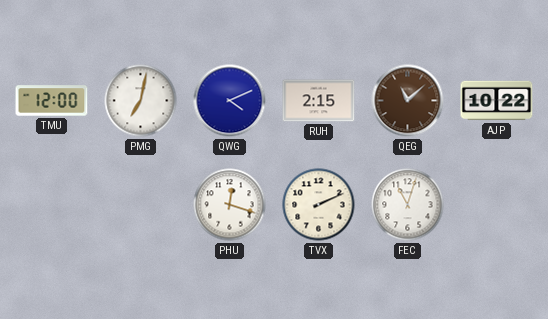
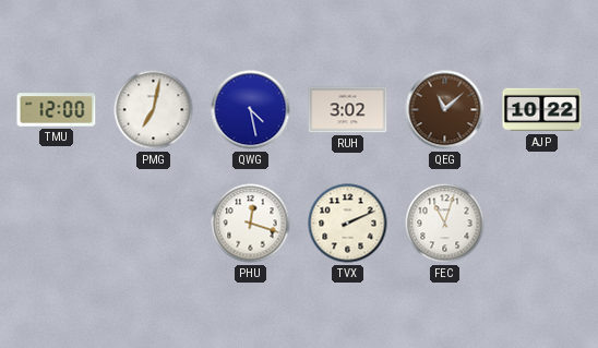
QWG: 4:11 -> 4:28
RUH: 2:15 -> 3:02
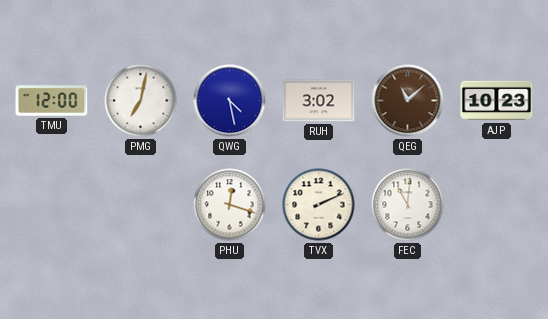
AJP: 10:22 -> 10:23
FEC: 11:03 -> 11:01
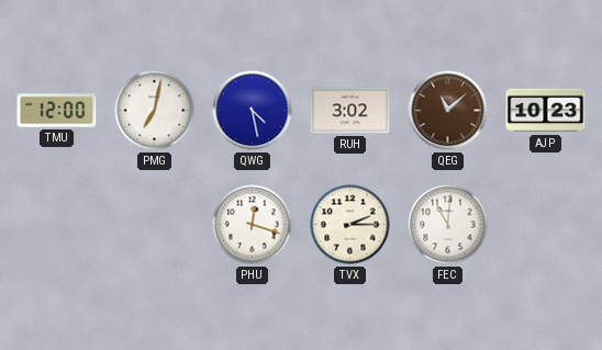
TVX: 2:11 -> 2:15
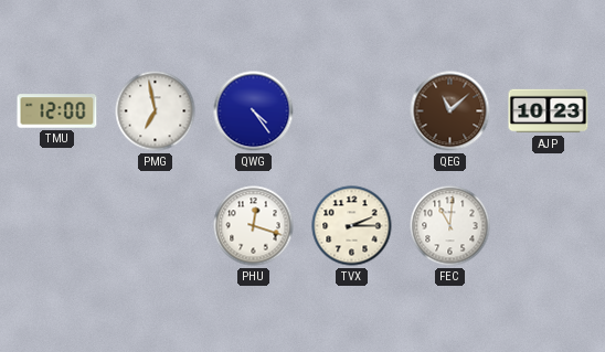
PMG: 7:02 -> 6:58
QWG: 4:28 -> 4:24
RUH: 3:02 -> none
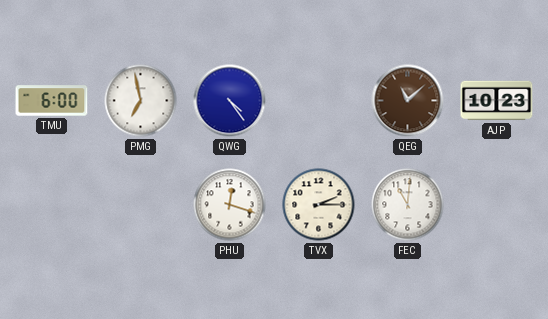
TMU: 12:00 -> 6:00
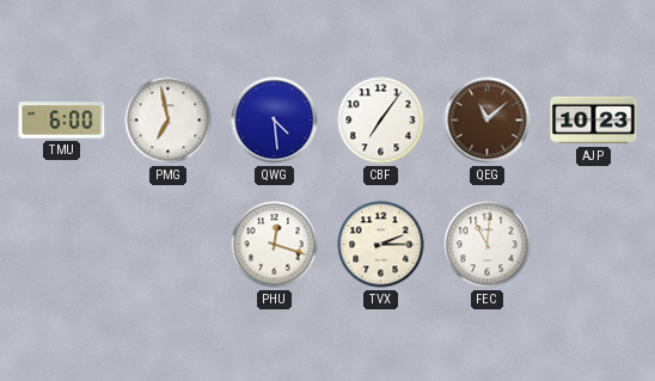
QWG: 4:24 -> 4:29
CBF: none -> 7:06
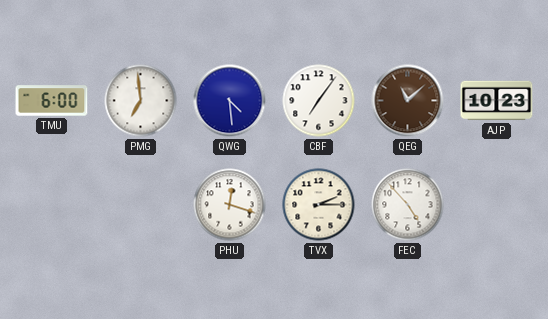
PMG: 6:58 -> 6:59
FEC: 11:01 -> 4:53
